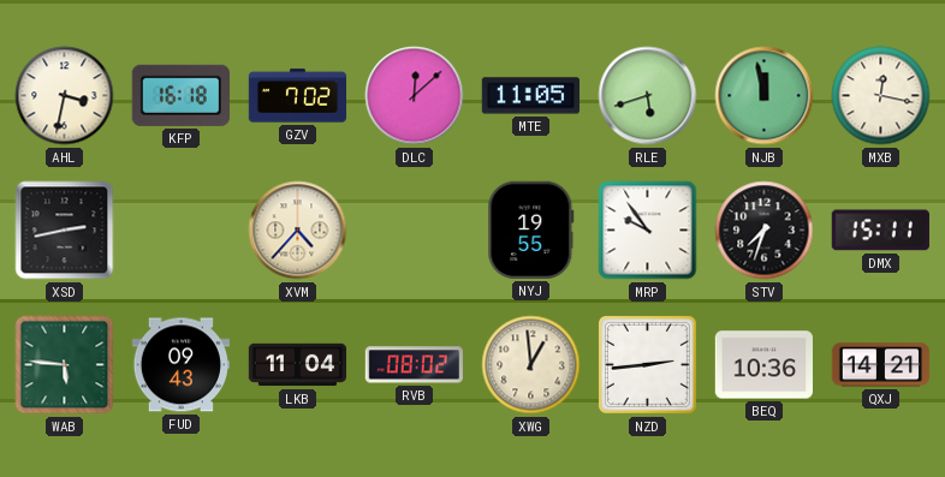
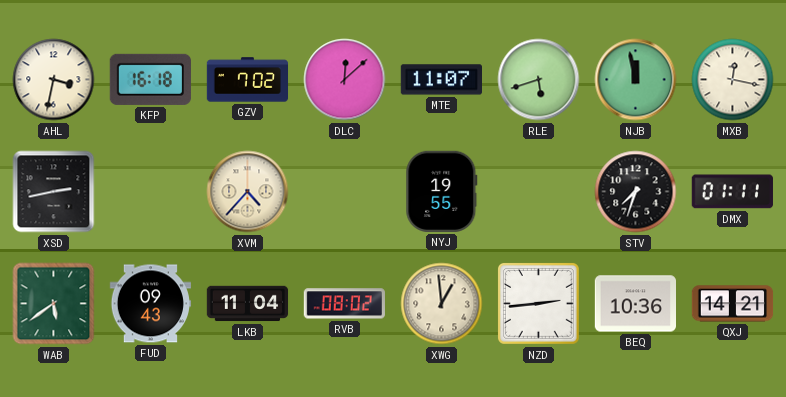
MTE: 11:05 -> 11:07
MRP: 9:54 -> none
DMX: 15:11 -> 01:11
WAB: 5:46 -> 5:39
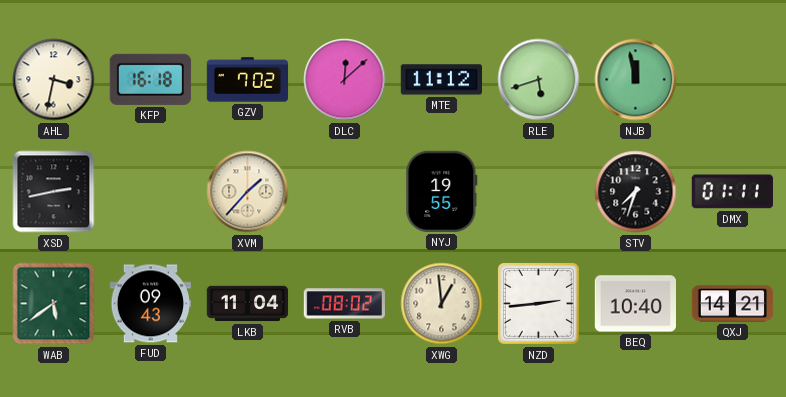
MTE: 11:07 -> 11:12
MXB: 12:17 -> none
XVM: 4:37 -> 1:37
BEQ: 10:36 -> 10:40
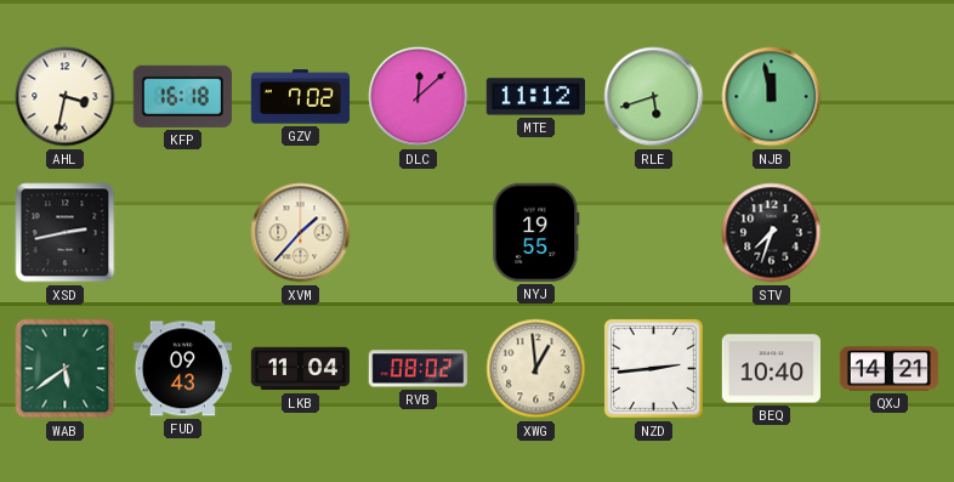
DMX: 01:11 -> none
